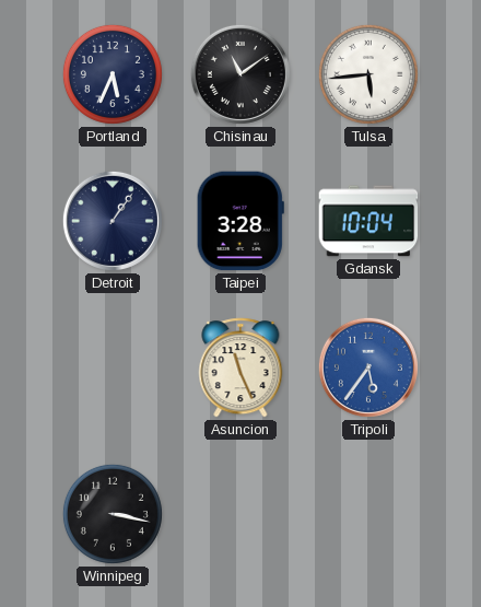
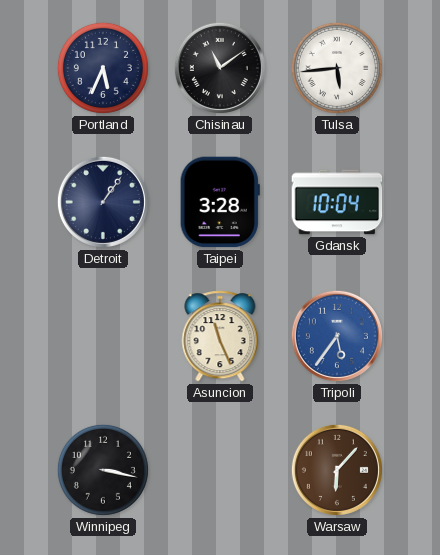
Warsaw: none -> 6:07
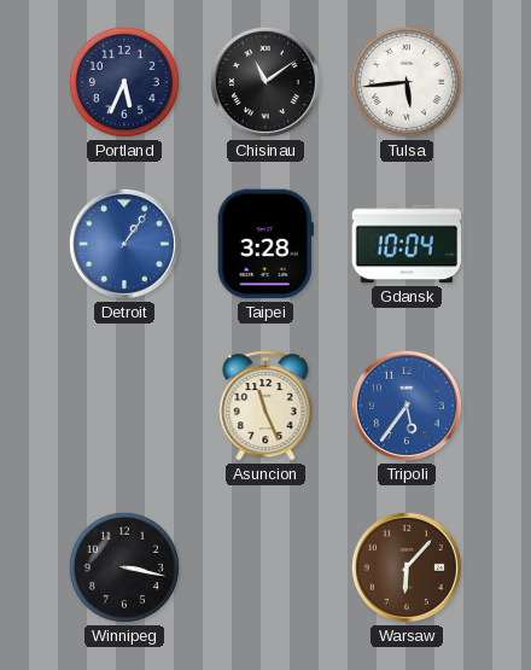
Detroit dial: navy -> blue
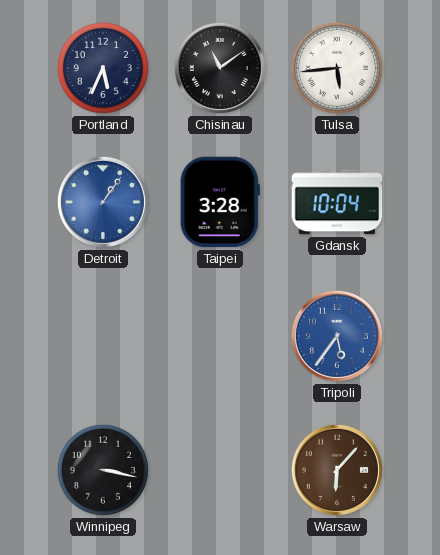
Asuncion: 11:26 -> none
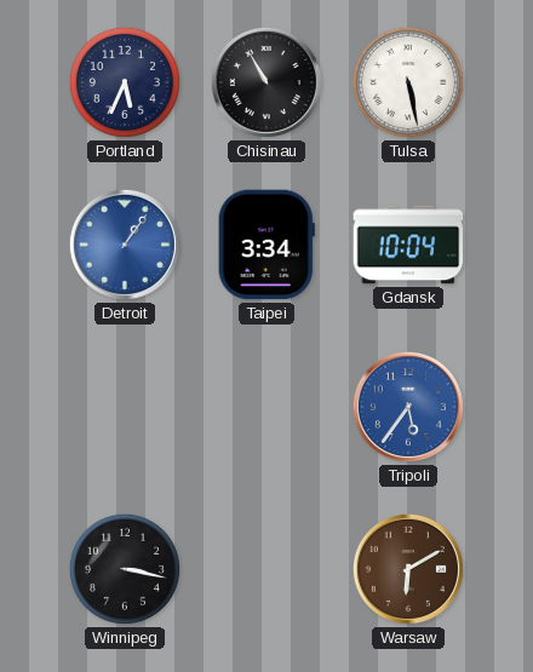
Chisinau: 11:09 -> 10:55
Tulsa: 5:44 -> 5:28
Taipei: 3:28 -> 3:34
Warsaw: 6:07 -> 6:10
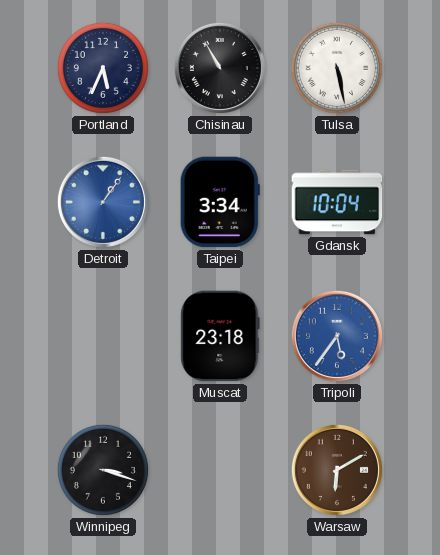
Muscat: none -> 23:18
Winnipeg: 3:17 -> 3:18
